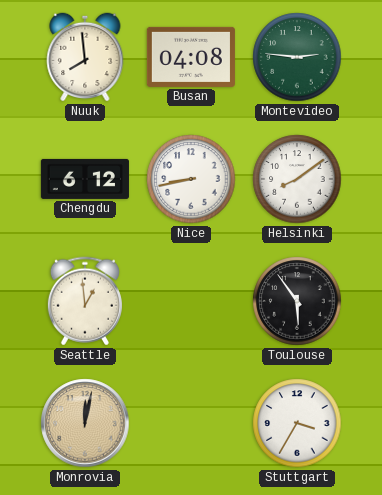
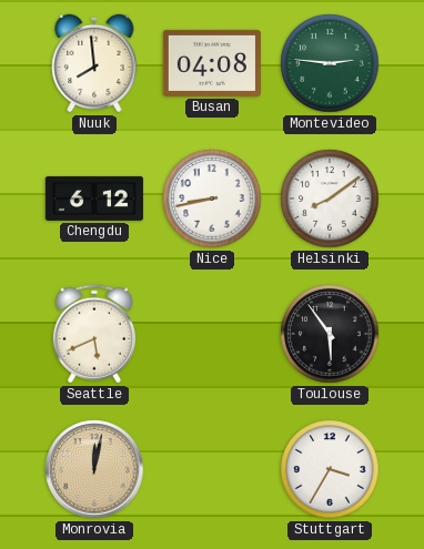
Seattle: 12:59 -> 5:41
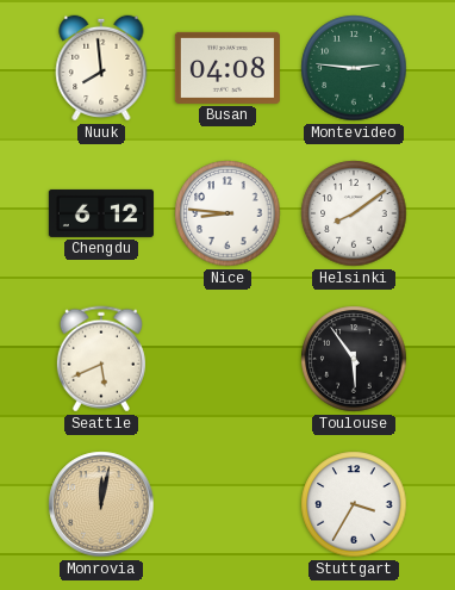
Nice: 8:43 -> 8:46
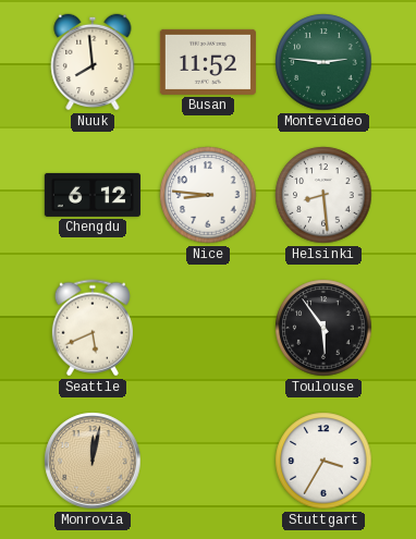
Busan: 04:08 -> 11:52
Helsinki: 8:09 -> 8:29
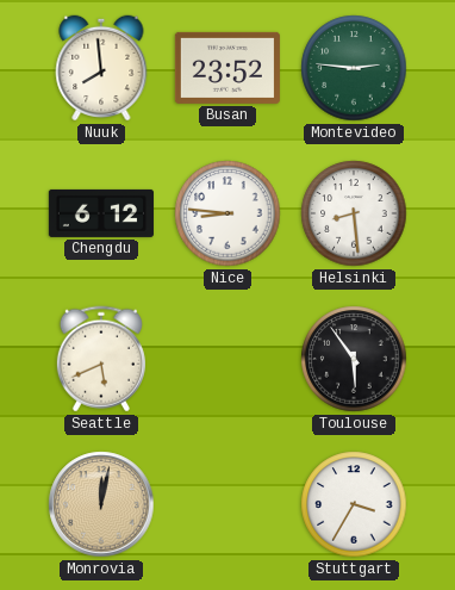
Busan: 11:52 -> 23:52
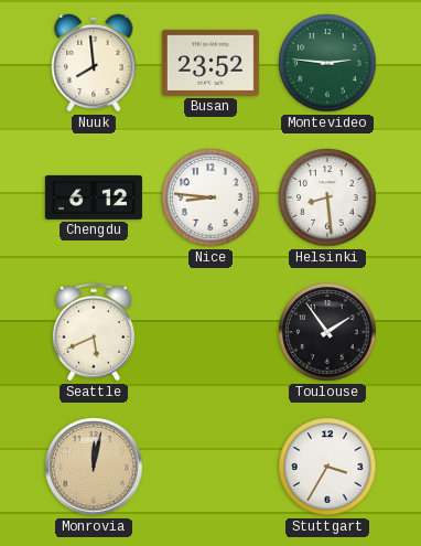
Toulouse: 5:54 -> 1:54
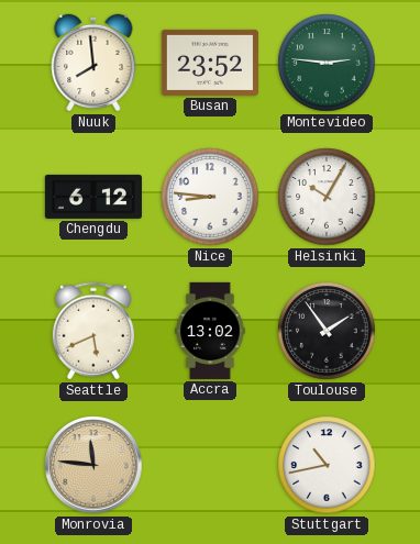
Helsinki: 8:29 -> 10:05
Accra: none -> 13:02
Monrovia: 12:02 -> 11:46
Stuttgart: 3:35 -> 10:43
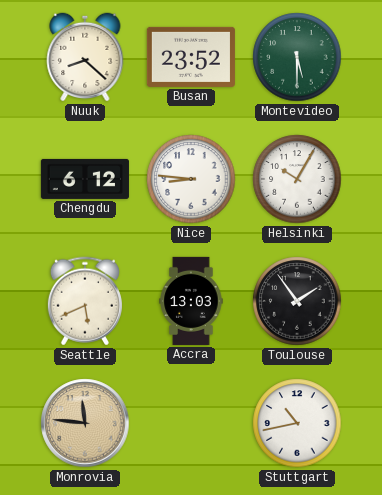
Nuuk: 7:59 -> 8:22
Montevideo: 2:46 -> 5:30
Accra: 13:02 -> 13:03
